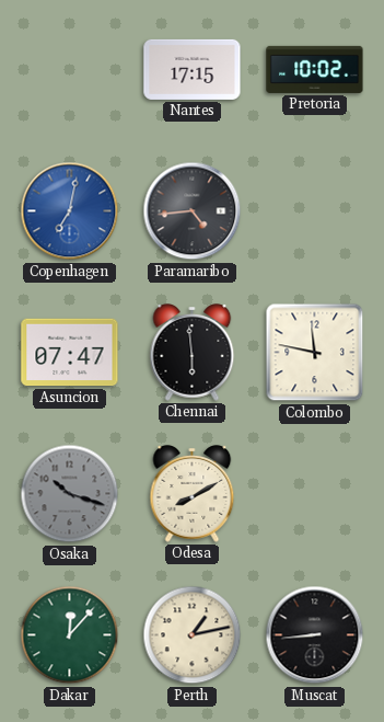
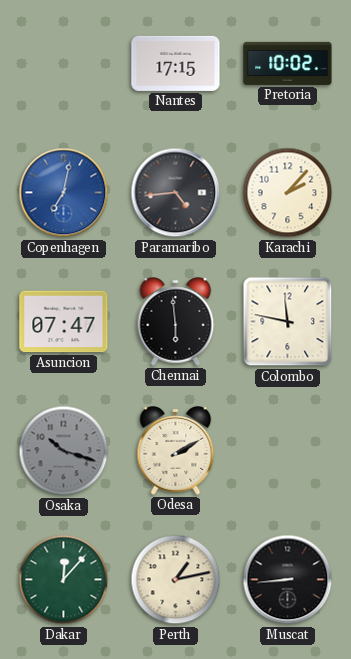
Karachi: none -> 2:07
Odesa: 8:10 -> 2:10
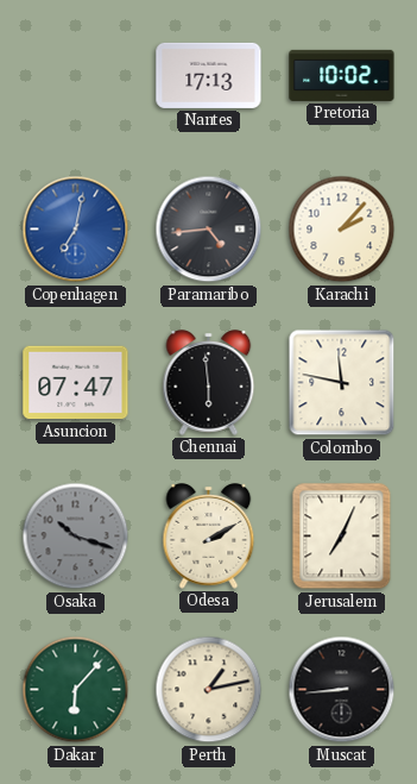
Nantes: 17:15 -> 17:13
Jerusalem: none -> 7:04
Dakar: 12:07 -> 6:07
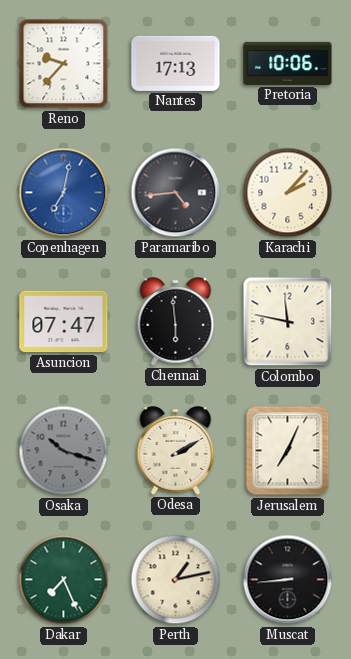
Reno: none -> 9:37
Pretoria: 10:02 -> 10:06
Dakar: 6:07 -> 7:26
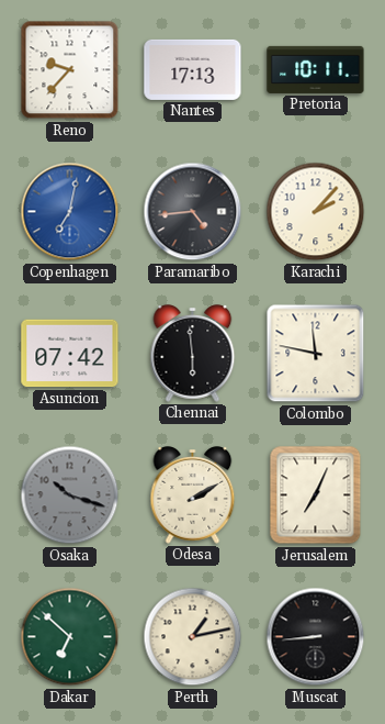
Pretoria: 10:06 -> 10:11
Asuncion: 07:47 -> 07:42
Dakar: 7:26 -> 6:52
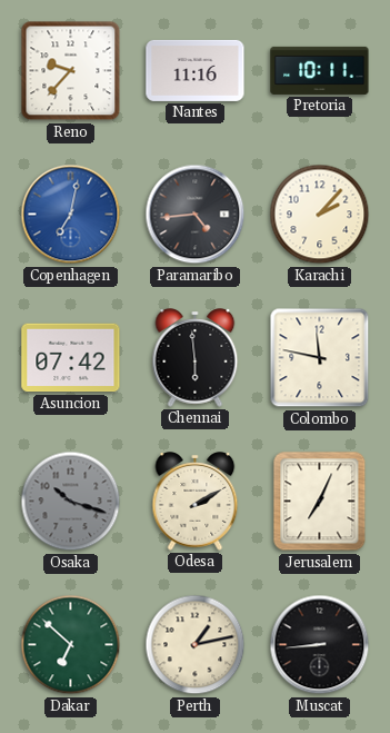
Nantes: 17:13 -> 11:16
